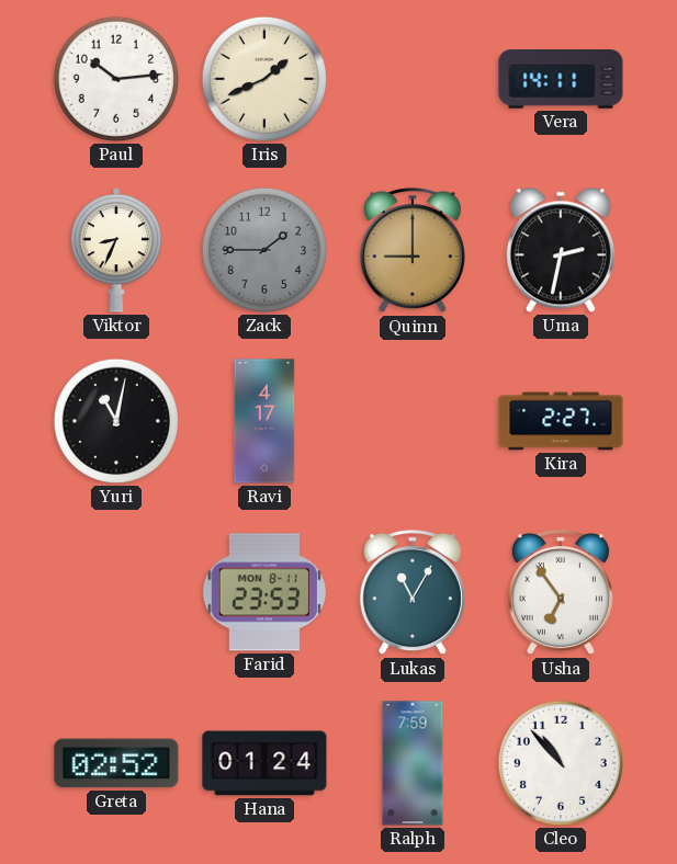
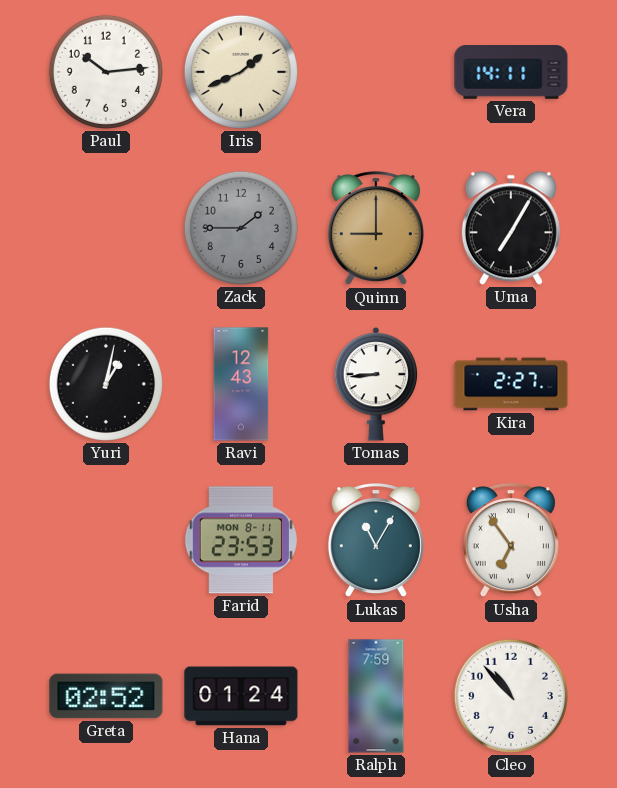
Viktor: 8:34 -> none
Uma: 2:32 -> 7:05
Yuri: 11:02 -> 1:02
Ravi: 4:17 -> 12:43
Tomas: none -> 8:44
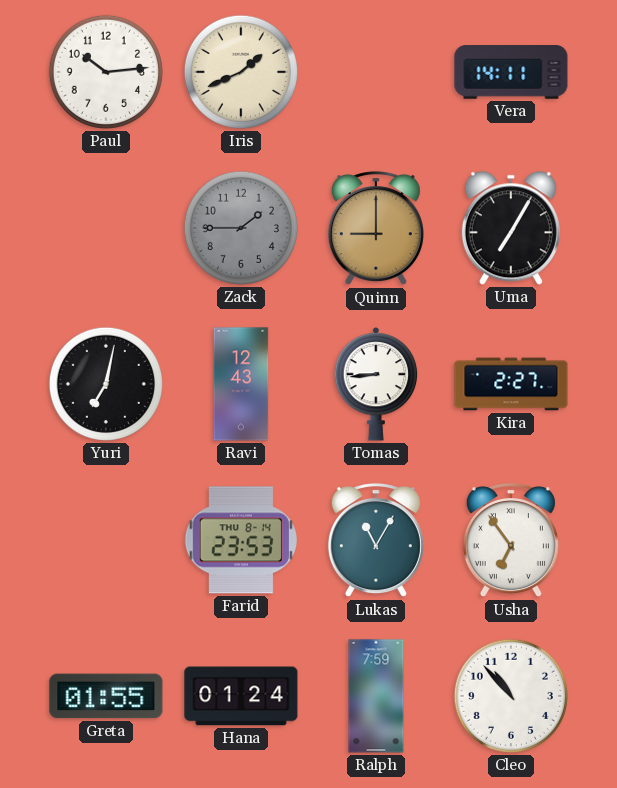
Yuri: 1:02 -> 7:02
Farid date: MON 8-11 -> THU 8-14
Greta: 02:52 -> 01:55
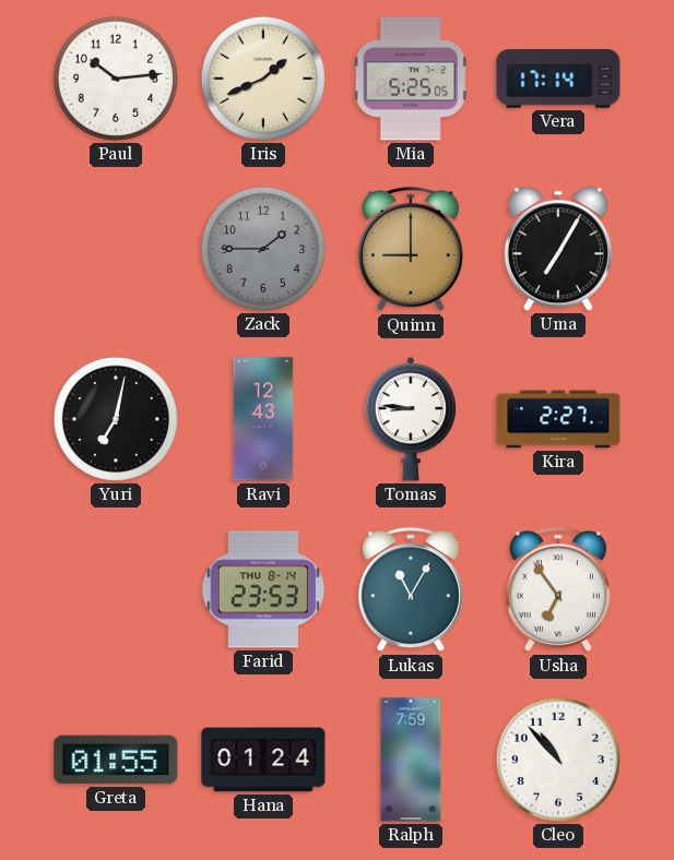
Mia: none -> 5:25
Vera: 14:11 -> 17:14
Tomas: 8:44 -> 8:46
